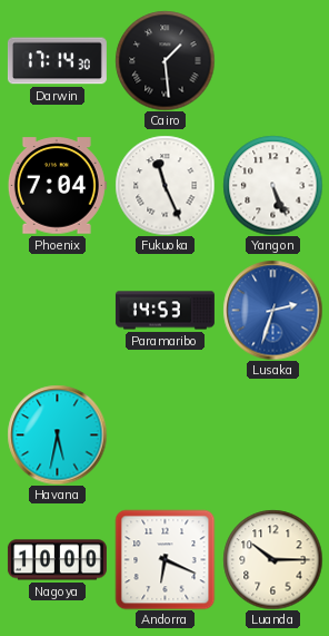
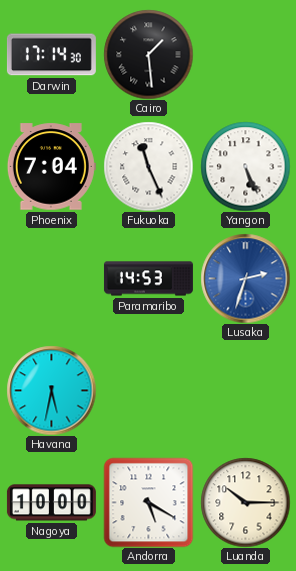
Andorra: 6:19 -> 5:20
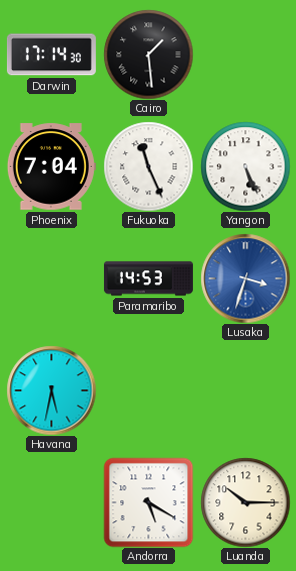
Lusaka: 2:33 -> 3:33
Nagoya: 10:00 -> none
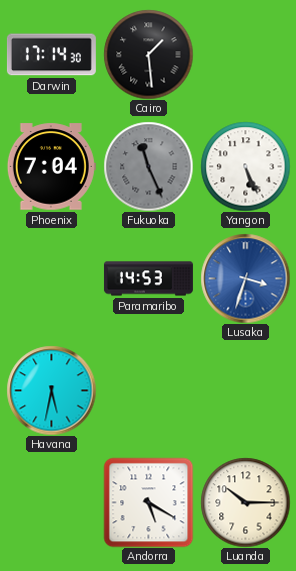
Fukuoka dial: white -> grey
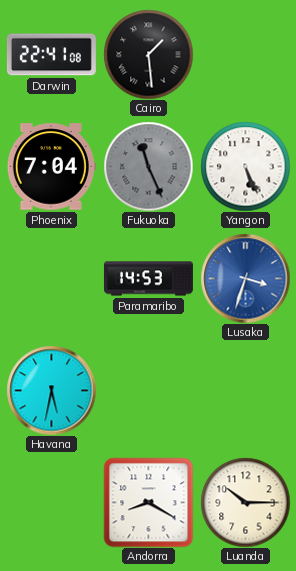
Darwin: 17:14 -> 22:41
Andorra: 5:20 -> 8:20
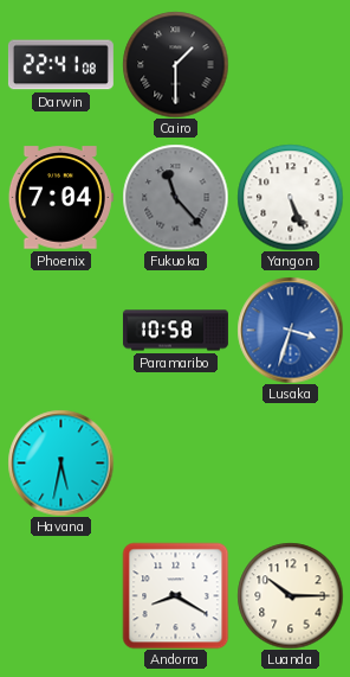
Cairo: 1:29 -> 1:30
Fukuoka: 11:26 -> 11:23
Paramaribo: 14:53 -> 10:58
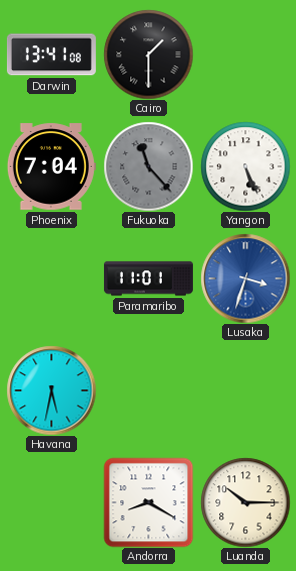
Darwin: 22:41 -> 13:41
Paramaribo: 10:58 -> 11:01
